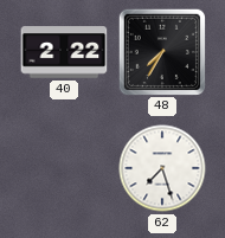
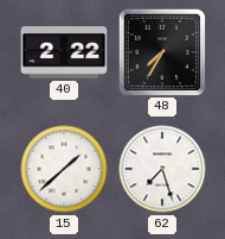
15: none -> 1:38
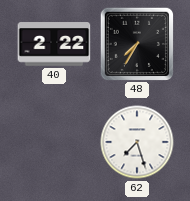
15: 1:38 -> none
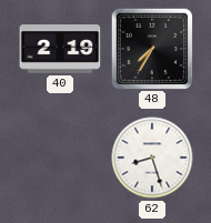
40: 2:22 -> 2:19
62: 7:27 -> 8:27
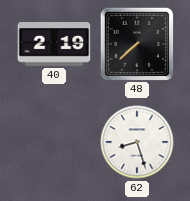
48: 7:35 -> 7:38
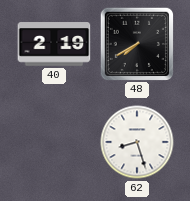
48: 7:38 -> 7:40
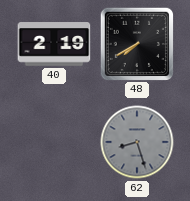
62 dial: white -> grey
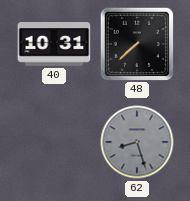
40: 2:19 -> 10:31
48: 7:40 -> 7:38
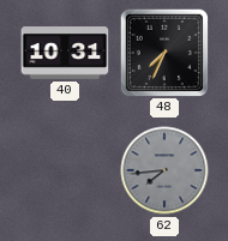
48: 7:38 -> 7:34
62: 8:27 -> 7:44
